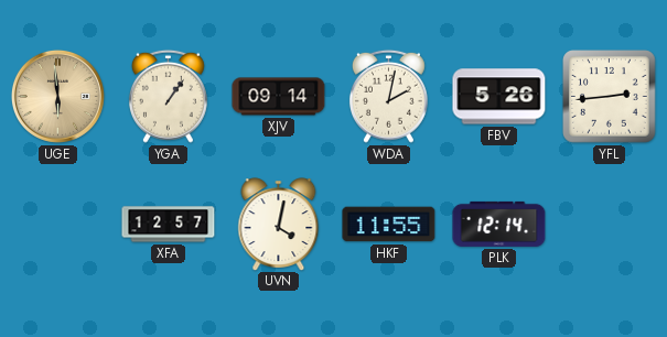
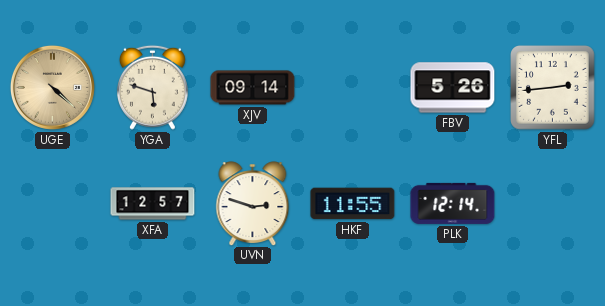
UGE: 5:59 -> 4:22
YGA: 1:06 -> 5:48
WDA: 2:02 -> none
UVN: 4:02 -> 2:48
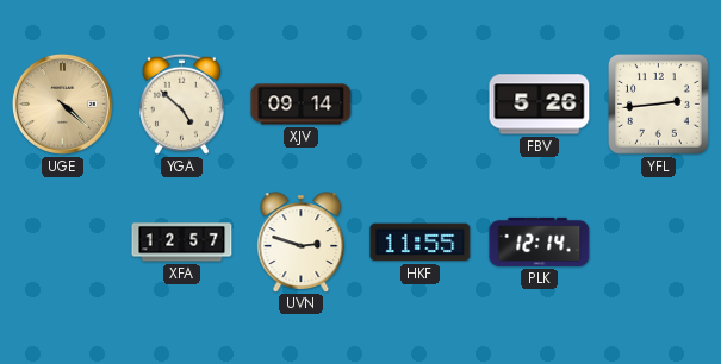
YGA: 5:48 -> 4:52
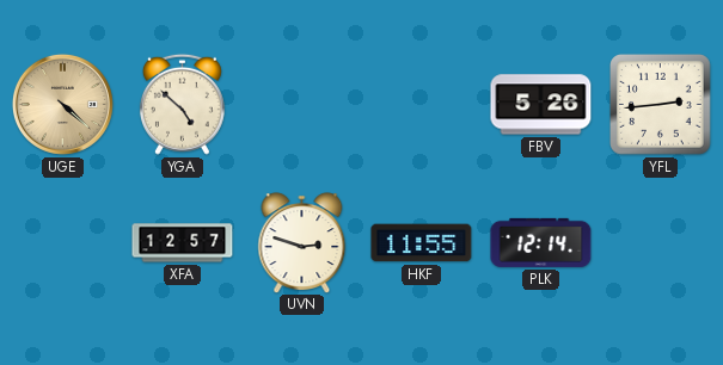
XJV: 09:14 -> none
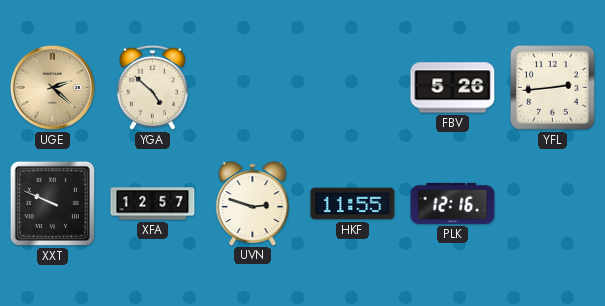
UGE: 4:22 -> 2:22
XXT: none -> 9:49
PLK: 12:14 -> 12:16
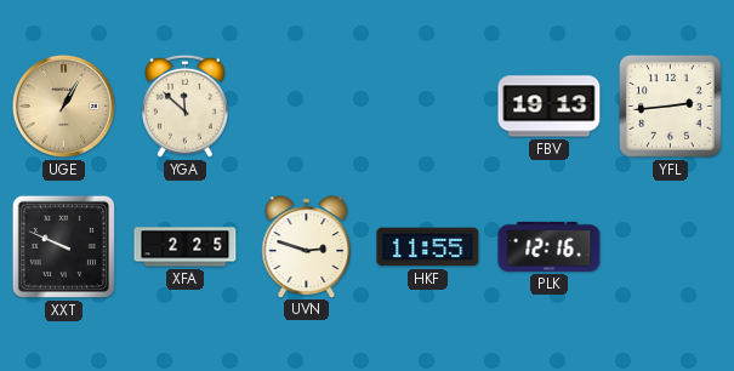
UGE: 2:22 -> 1:05
YGA: 4:52 -> 11:52
FBV: 5:26 -> 19:13
XFA: 12:57 -> 2:25
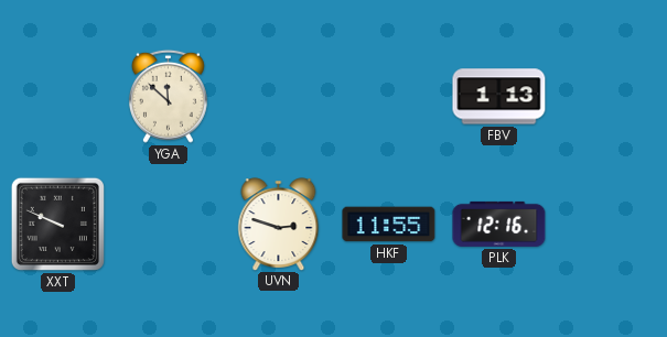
UGE: 1:05 -> none
FBV: 19:13 -> 1:13
YFL: 2:44 -> none
XFA: 2:25 -> none
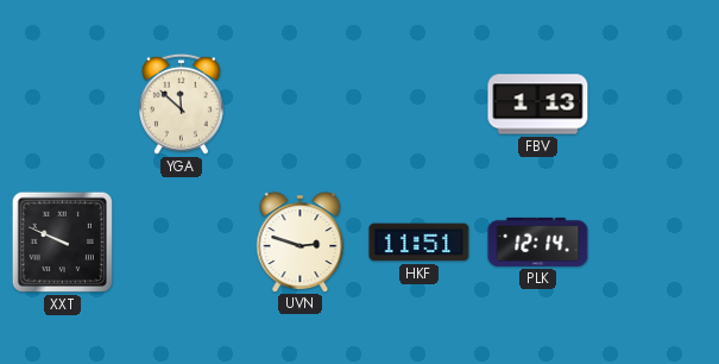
HKF: 11:55 -> 11:51
PLK: 12:16 -> 12:14
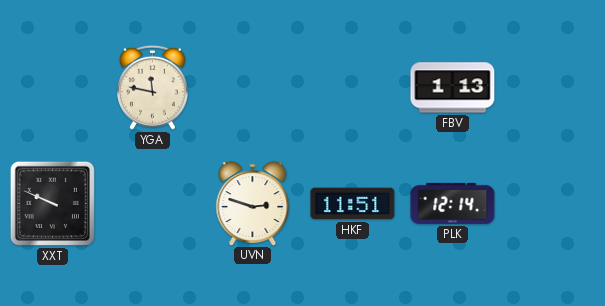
YGA: 11:52 -> 11:47
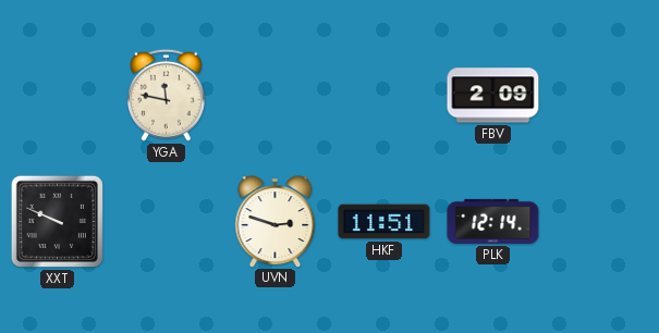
FBV: 1:13 -> 2:09
